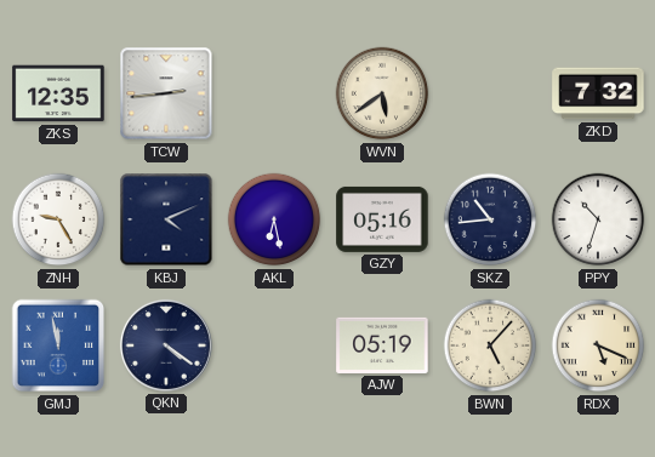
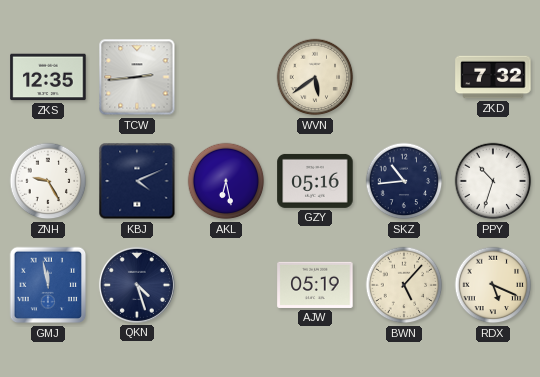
QKN: 4:21 -> 4:27
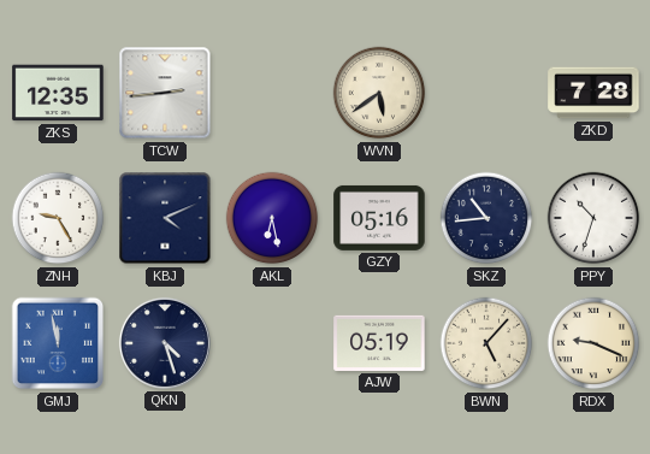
ZKD: 7:32 -> 7:28
RDX: 5:19 -> 9:19
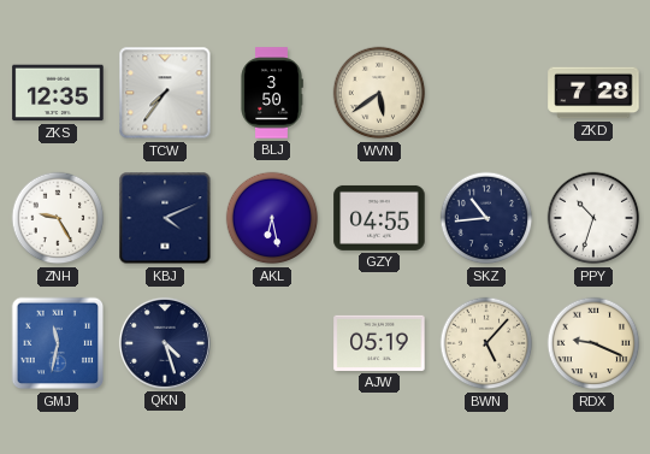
TCW: 2:44 -> 7:36
BLJ: none -> 3:50
GZY: 05:16 -> 04:55
GMJ: 11:58 -> 11:32
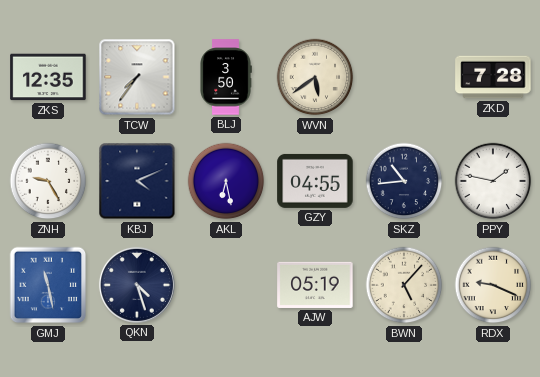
PPY: 10:33 -> 1:47
GMJ: 11:32 -> 11:28
